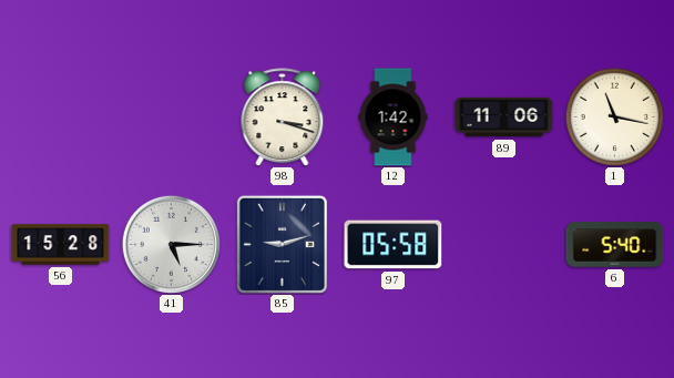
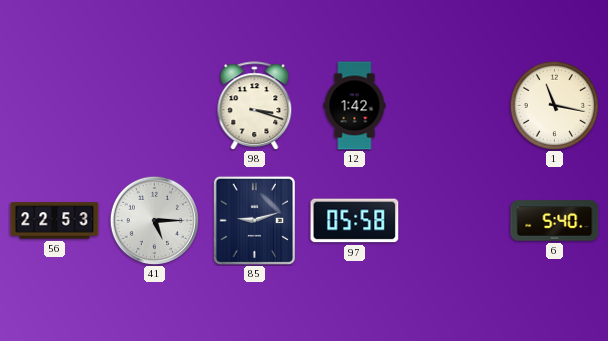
89: 11:06 -> none
56: 15:28 -> 22:53
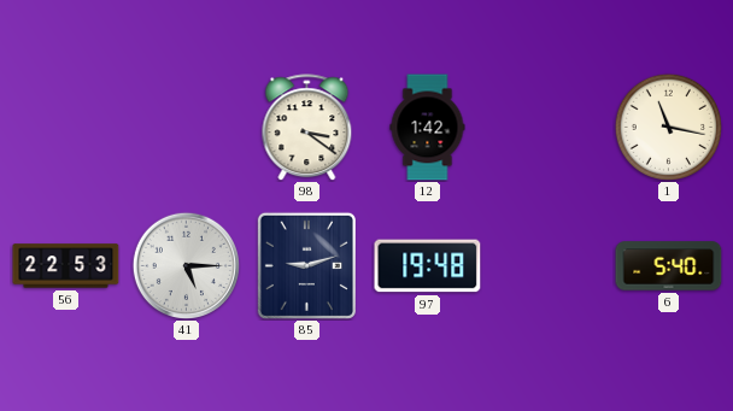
98: 3:18 -> 3:21
97: 05:58 -> 19:48
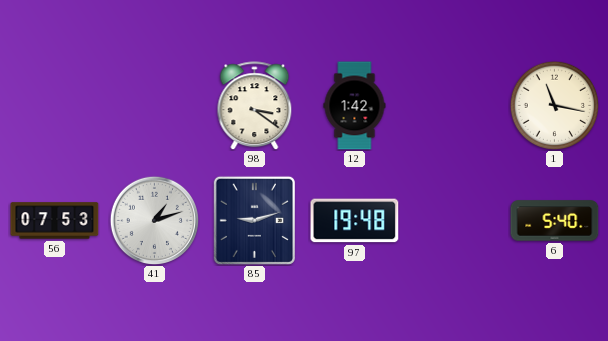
56: 22:53 -> 07:53
41: 5:15 -> 1:12
